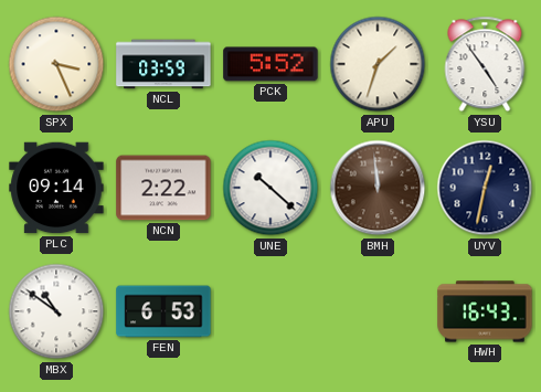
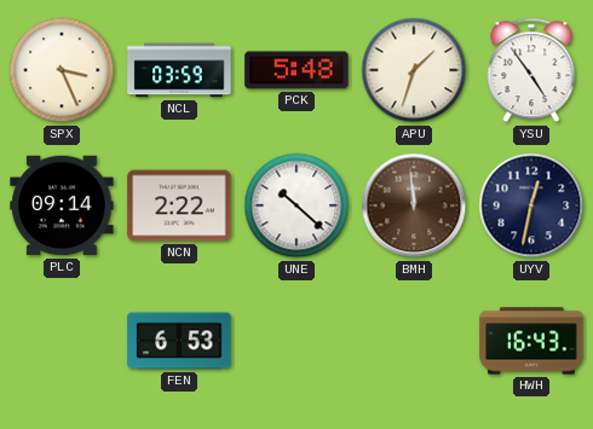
PCK: 5:52 -> 5:48
MBX: 10:51 -> none
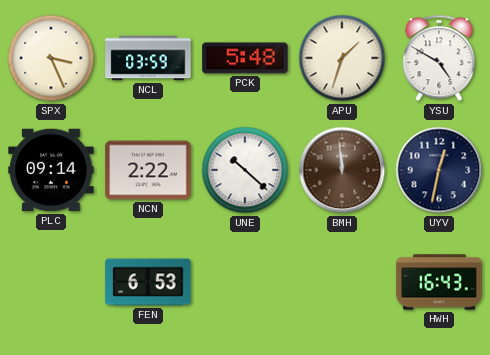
YSU: 4:54 -> 4:50
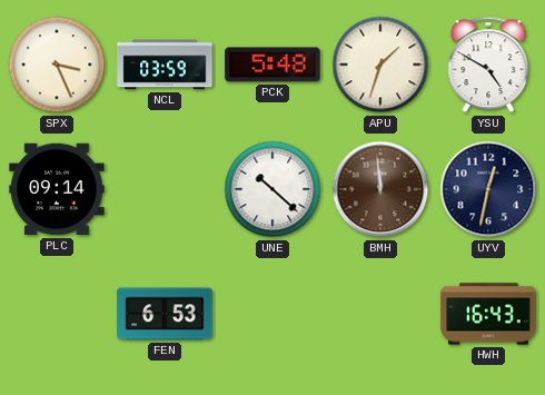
NCN: 2:22 -> none
